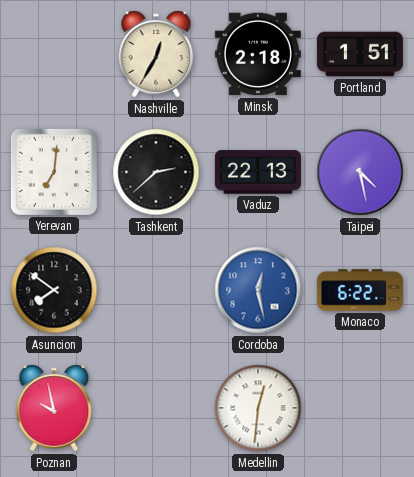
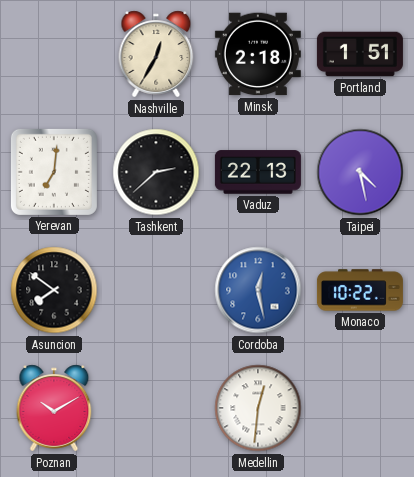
Monaco: 6:22 -> 10:22
Poznan: 9:58 -> 10:10
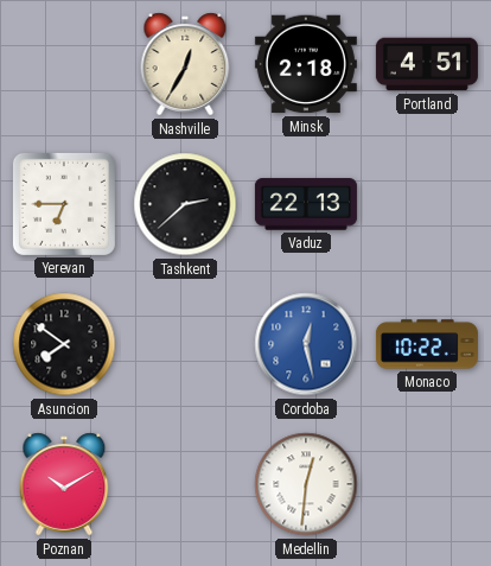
Portland: 1:51 -> 4:51
Yerevan: 7:01 -> 6:45
Taipei: 4:28 -> none
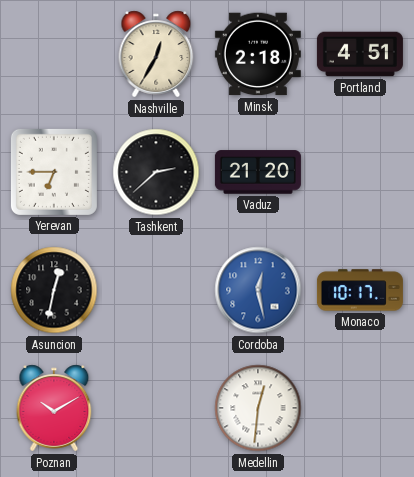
Vaduz: 22:13 -> 21:20
Asuncion: 7:51 -> 12:32
Monaco: 10:22 -> 10:17
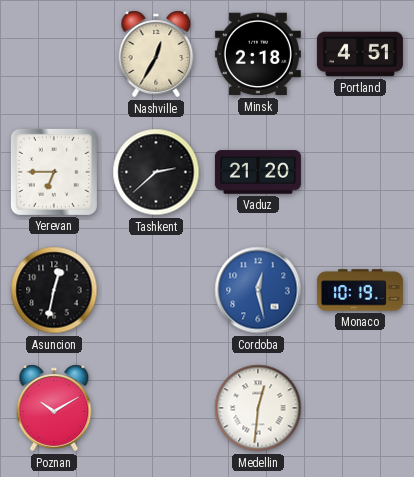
Monaco: 10:17 -> 10:19
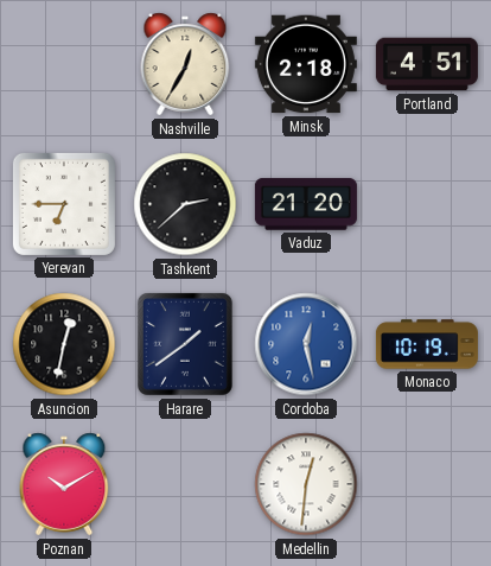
Harare: none -> 1:39
